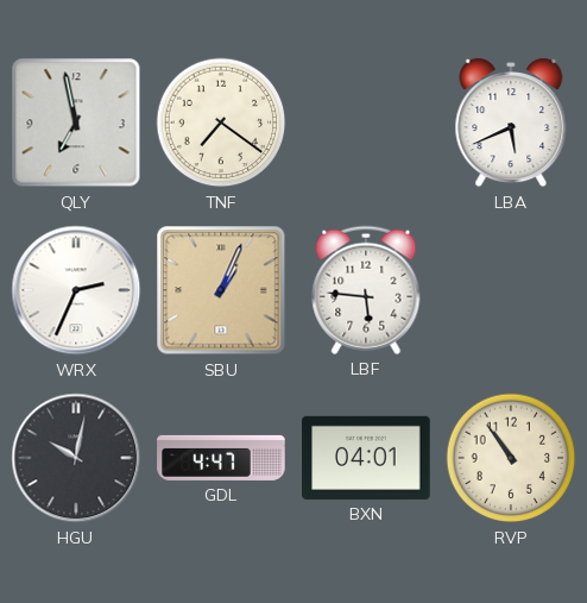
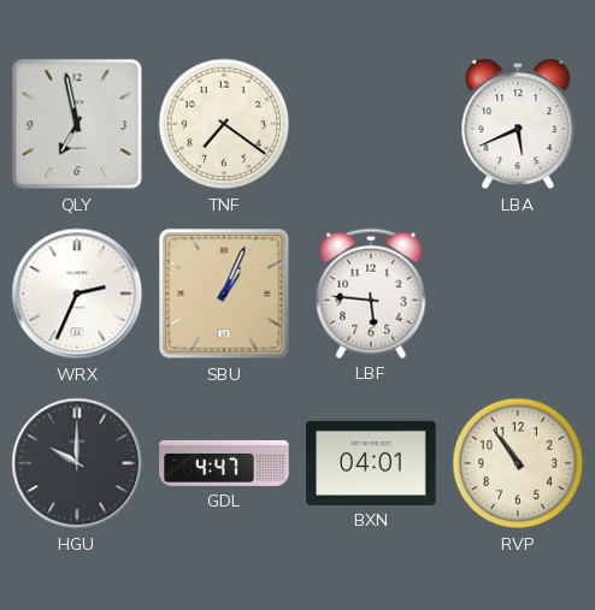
HGU: 10:02 -> 10:00
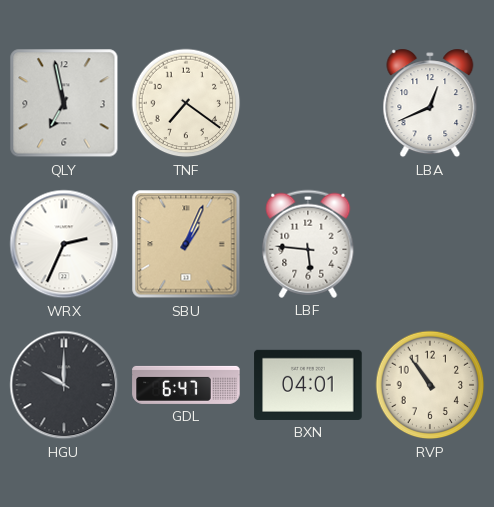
LBA: 5:41 -> 12:41
GDL: 4:47 -> 6:47
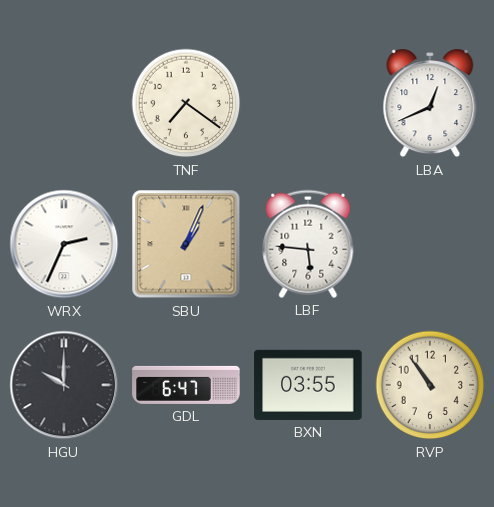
QLY: 6:58 -> none
BXN: 04:01 -> 03:55
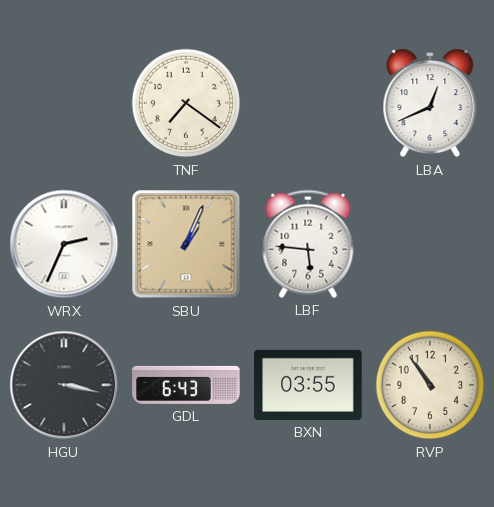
HGU: 10:00 -> 3:17
GDL: 6:47 -> 6:43
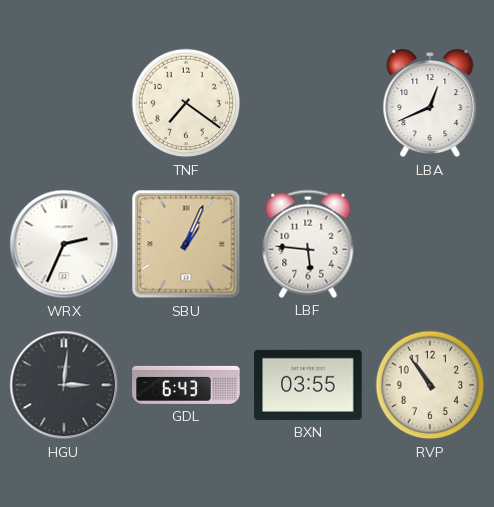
HGU: 3:17 -> 3:01
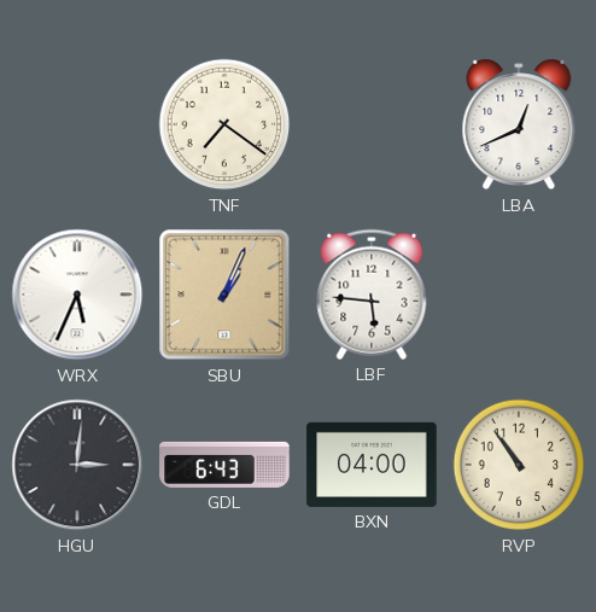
WRX: 2:34 -> 5:34
BXN: 03:55 -> 04:00
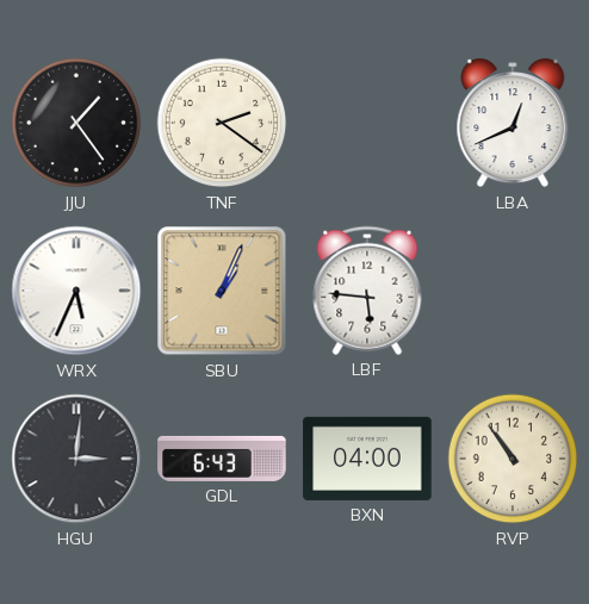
JJU: none -> 1:24
TNF: 7:21 -> 2:21
